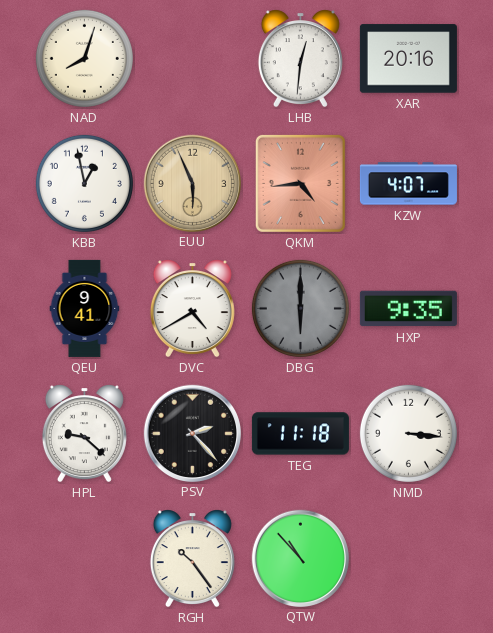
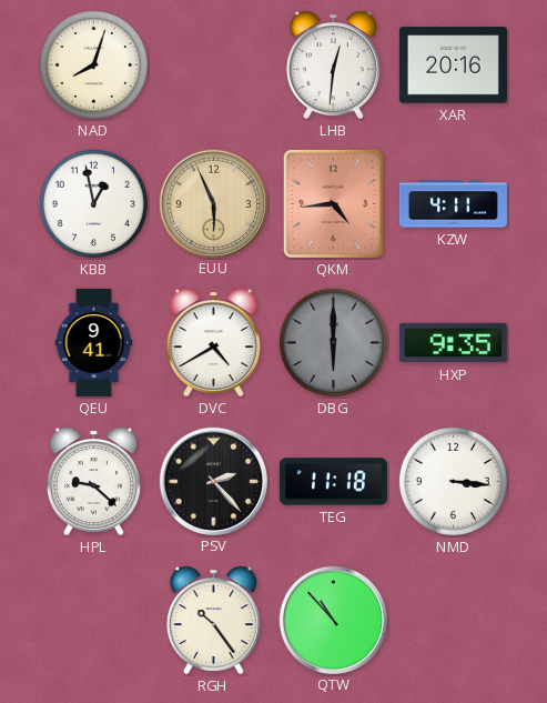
KZW: 4:07 -> 4:11
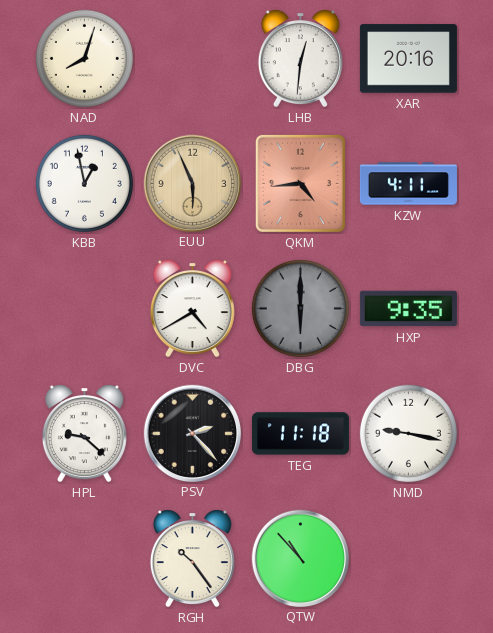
QEU: 9:41 -> none
NMD: 3:16 -> 9:17
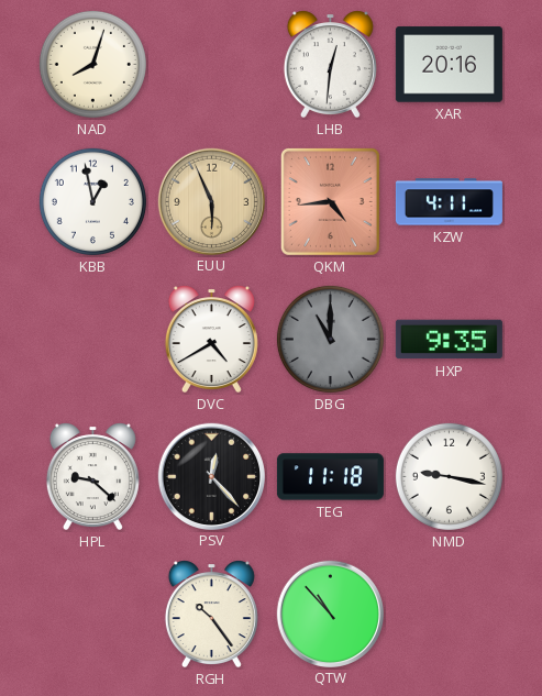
DBG: 6:00 -> 11:00
PSV: 2:23 -> 12:23
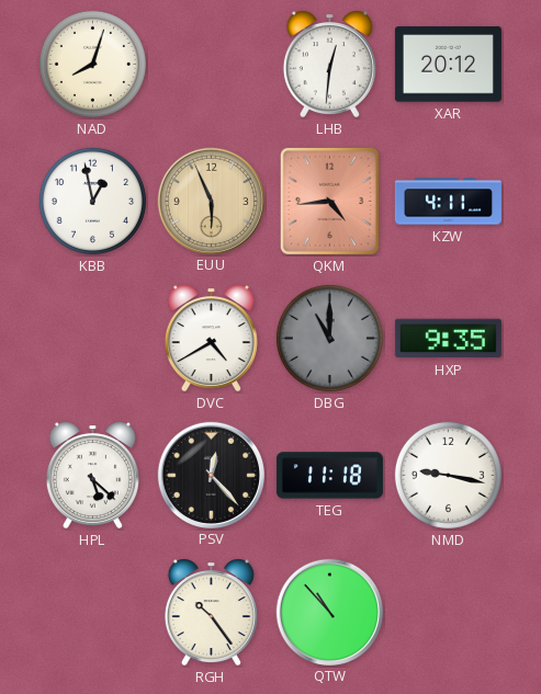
XAR: 20:16 -> 20:12
HPL: 9:22 -> 5:22
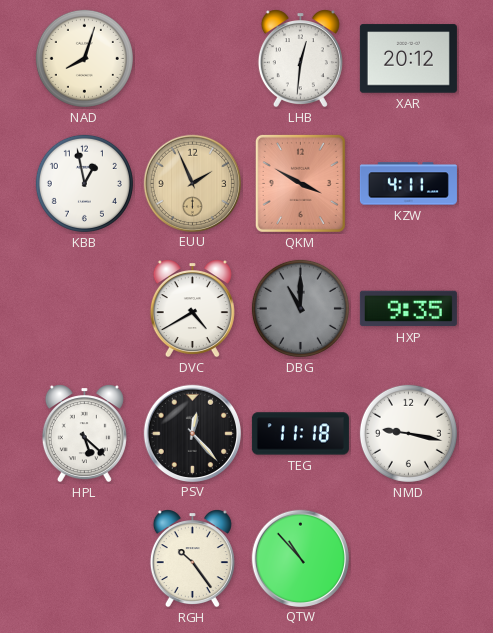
EUU: 5:56 -> 1:56
QKM: 4:44 -> 3:50
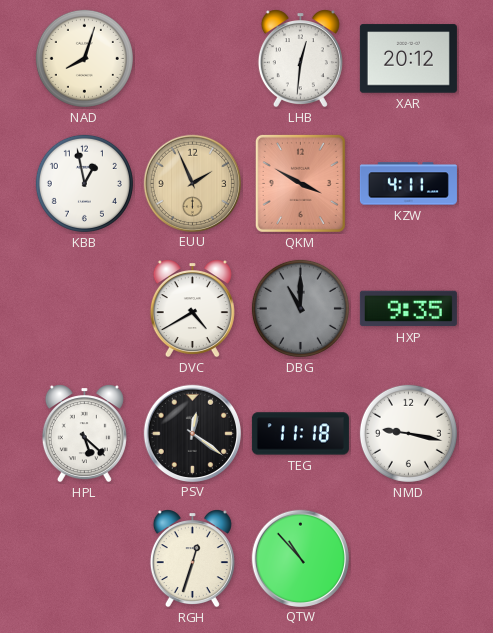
PSV: 12:23 -> 12:21
RGH: 10:24 -> 12:33
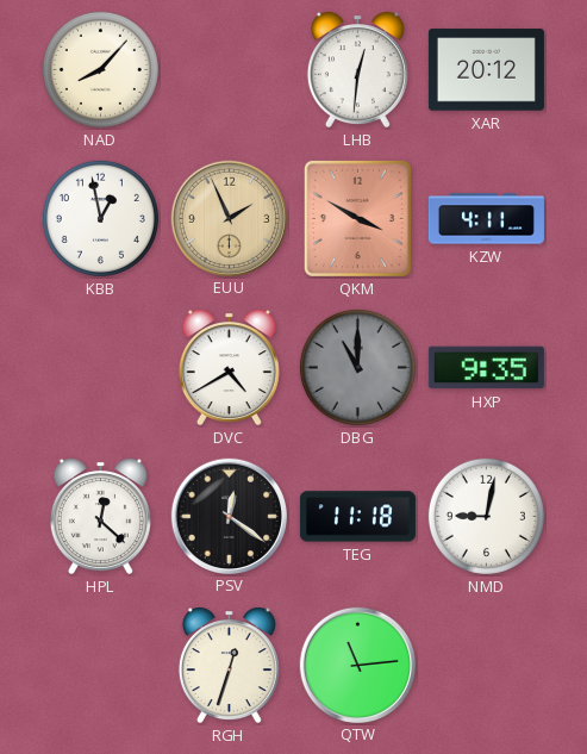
NAD: 8:03 -> 8:07
HPL: 5:22 -> 12:22
NMD: 9:17 -> 9:02
QTW: 10:53 -> 11:14
